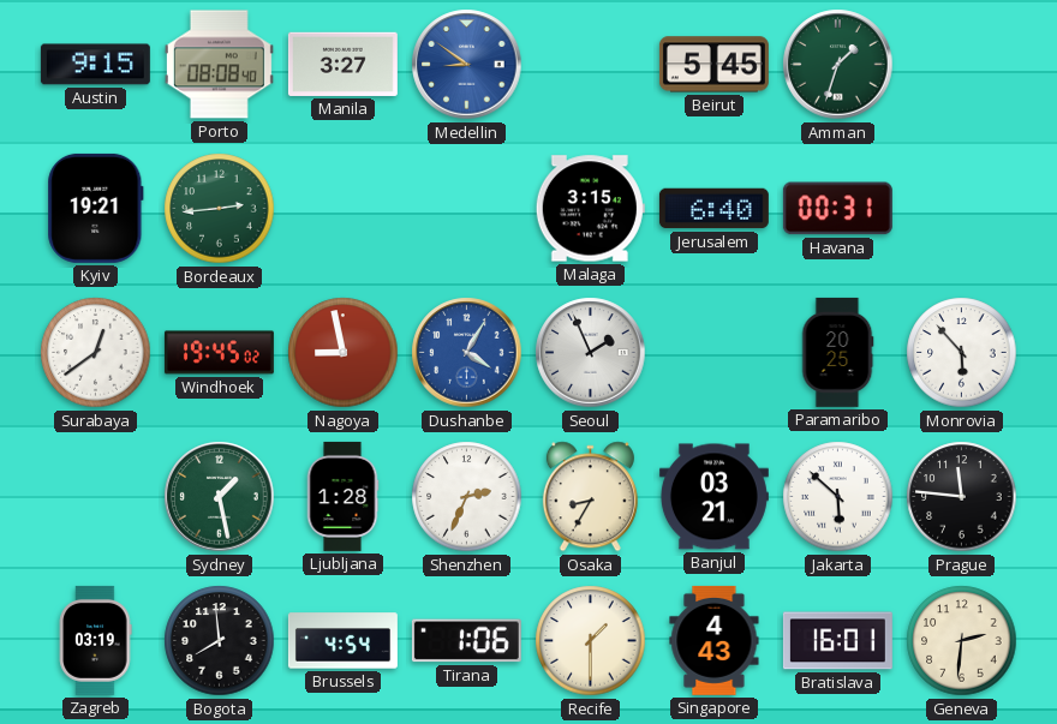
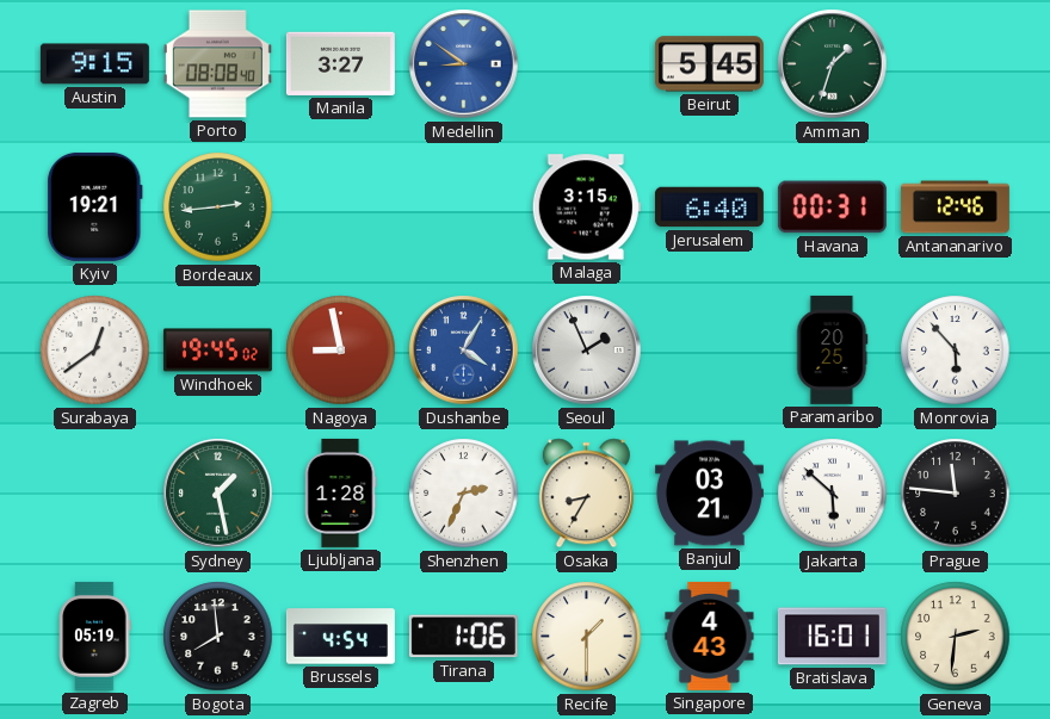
Antananarivo: none -> 12:46
Zagreb: 03:19 -> 05:19
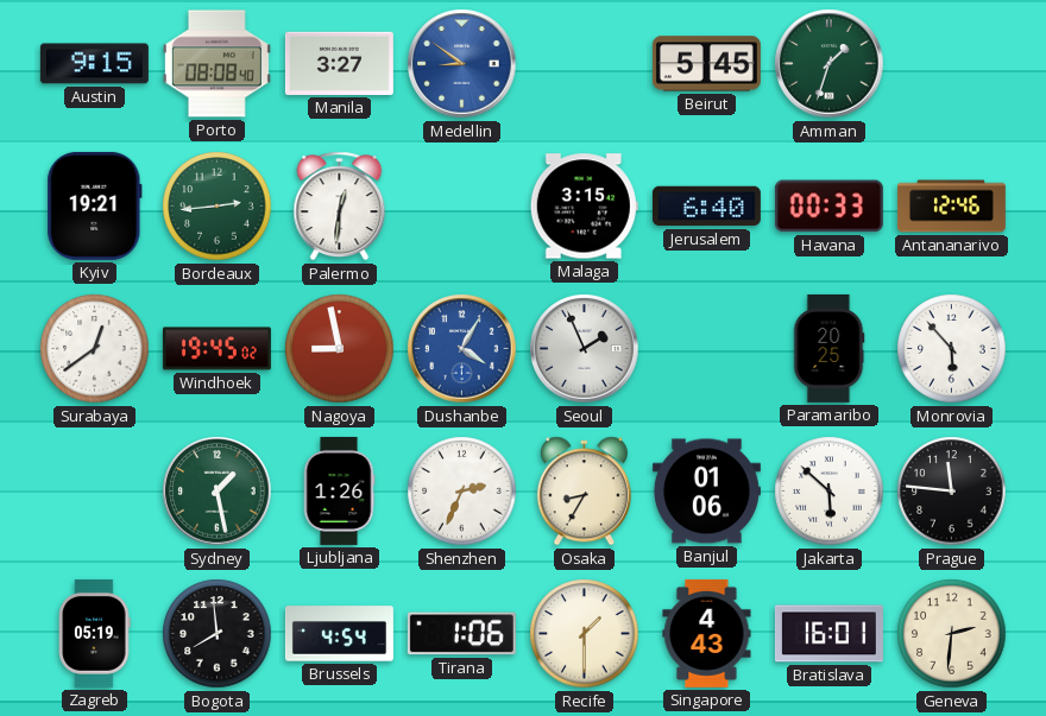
Palermo: none -> 12:31
Havana: 00:31 -> 00:33
Ljubljana: 1:28 -> 1:26
Banjul: 03:21 -> 01:06
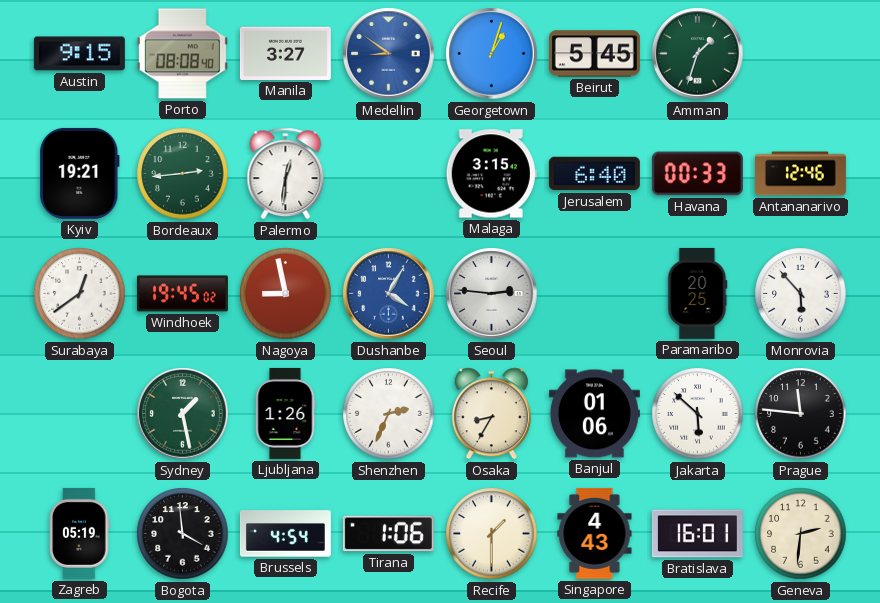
Georgetown: none -> 1:03
Seoul: 1:56 -> 2:46
Bogota: 7:59 -> 3:59
